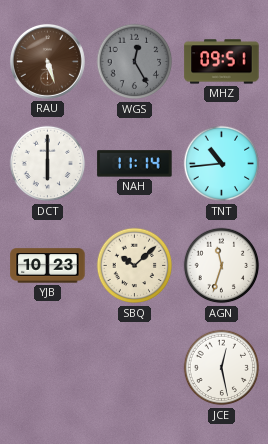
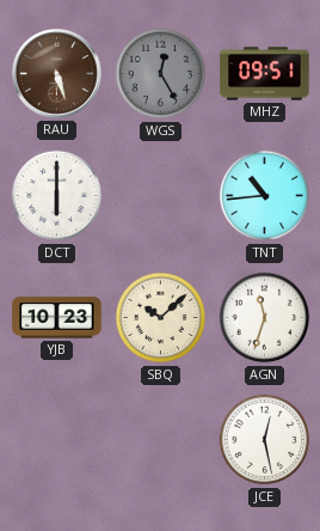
NAH: 11:14 -> none
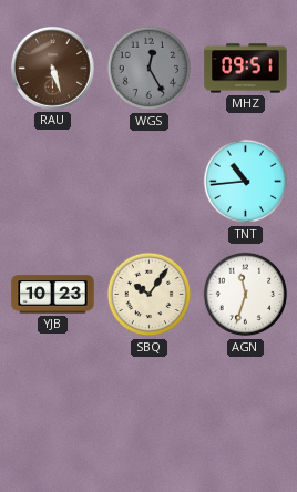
DCT: 6:00 -> none
SBQ: 10:08 -> 10:06
JCE: 12:28 -> none
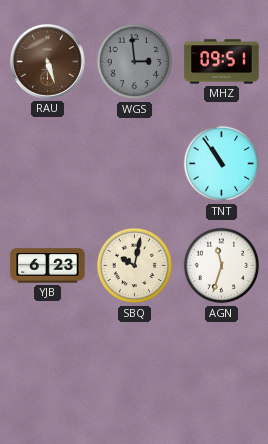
WGS: 12:25 -> 2:59
TNT: 10:44 -> 10:54
YJB: 10:23 -> 6:23
SBQ: 10:06 -> 10:02
